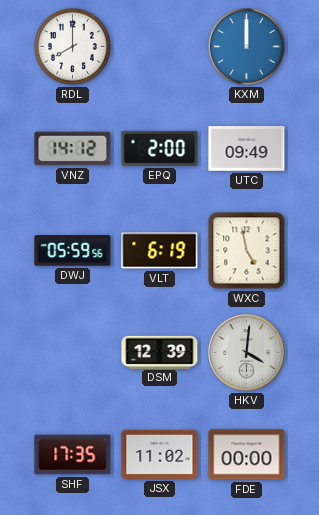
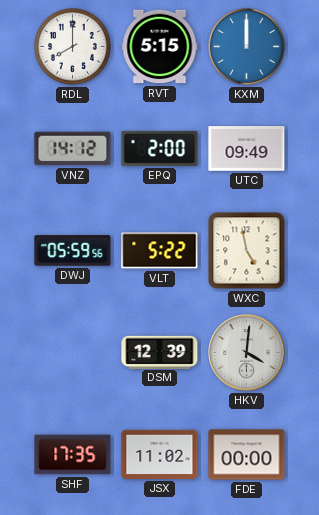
RVT: none -> 5:15
VLT: 6:19 -> 5:22
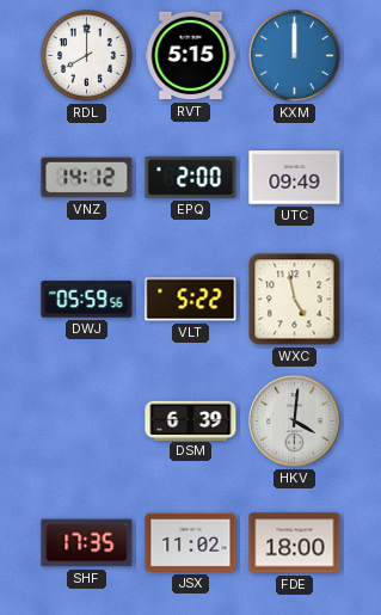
DSM: 12:39 -> 6:39
FDE: 00:00 -> 18:00
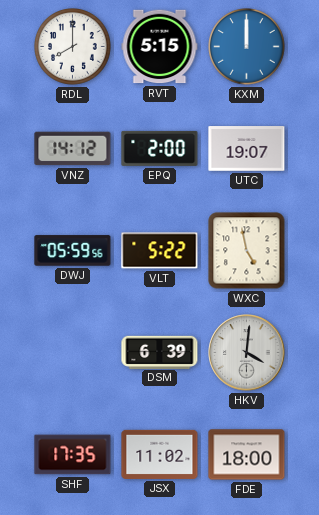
UTC: 09:49 -> 19:07
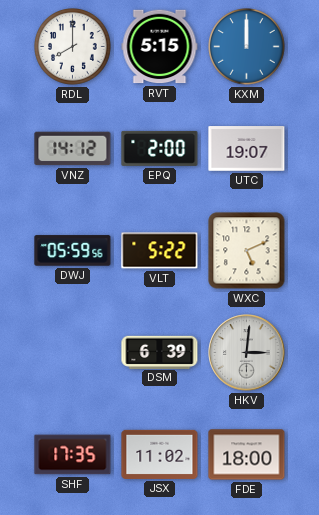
WXC: 4:58 -> 5:11
HKV: 4:01 -> 3:01
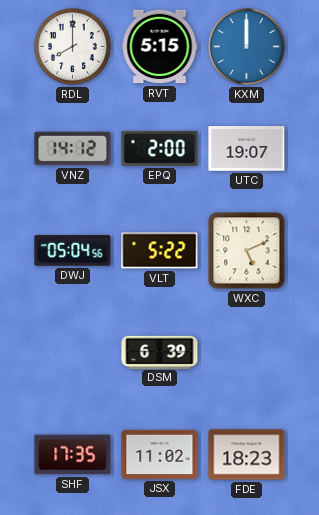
DWJ: 05:59 -> 05:04
HKV: 3:01 -> none
FDE: 18:00 -> 18:23
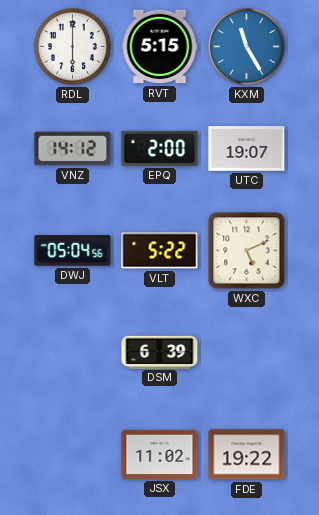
RDL: 8:00 -> 6:00
KXM: 12:00 -> 11:25
SHF: 17:35 -> none
FDE: 18:23 -> 19:22
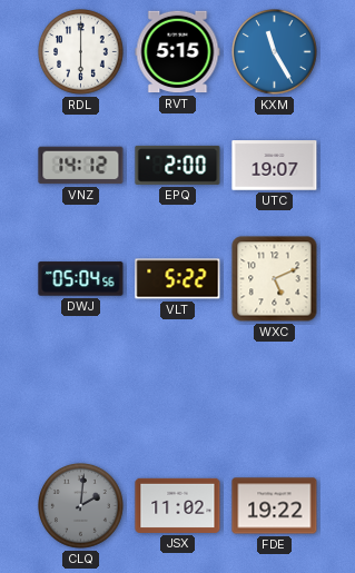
DSM: 6:39 -> none
CLQ: none -> 2:01
